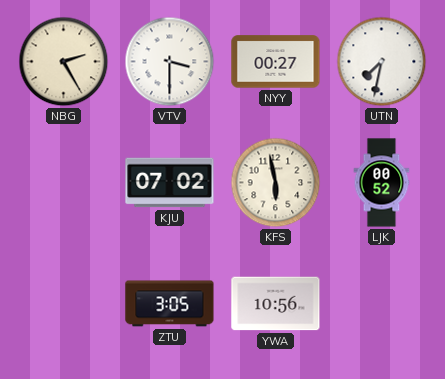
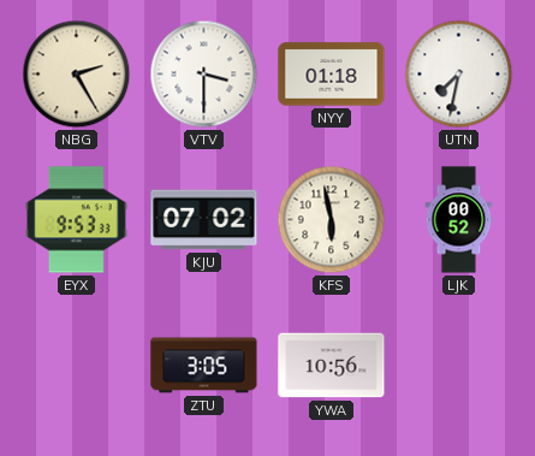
NYY: 00:27 -> 01:18
EYX: none -> 9:53
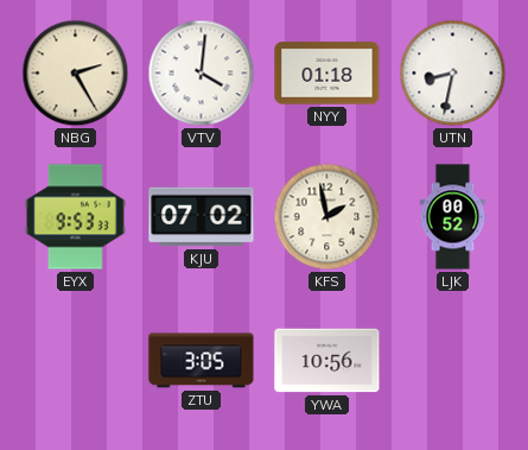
VTV: 3:30 -> 4:01
UTN: 7:32 -> 8:32
KFS: 5:58 -> 1:58
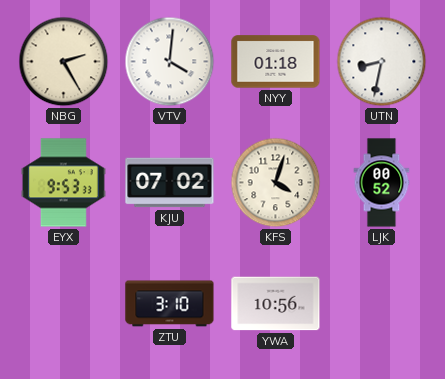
KFS: 1:58 -> 4:03
ZTU: 3:05 -> 3:10
